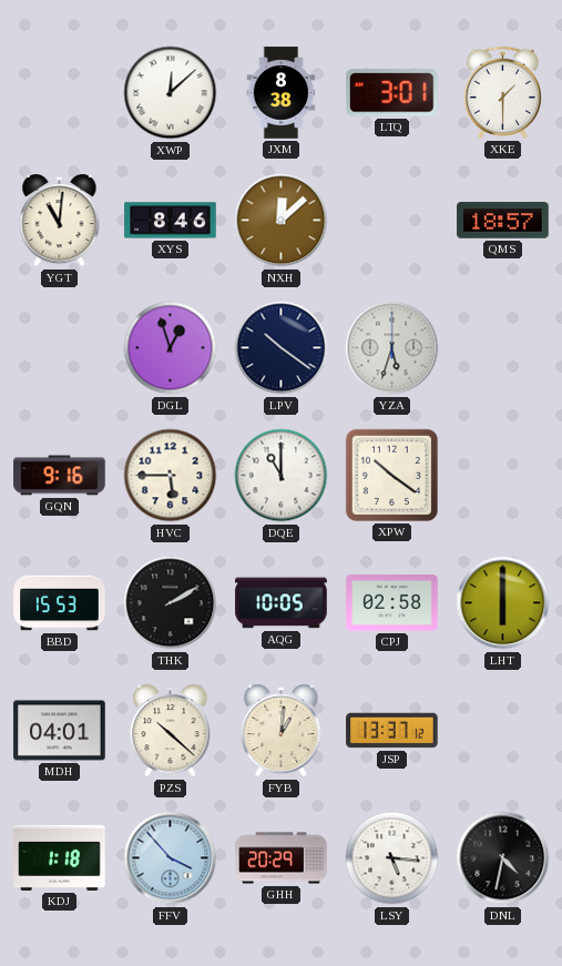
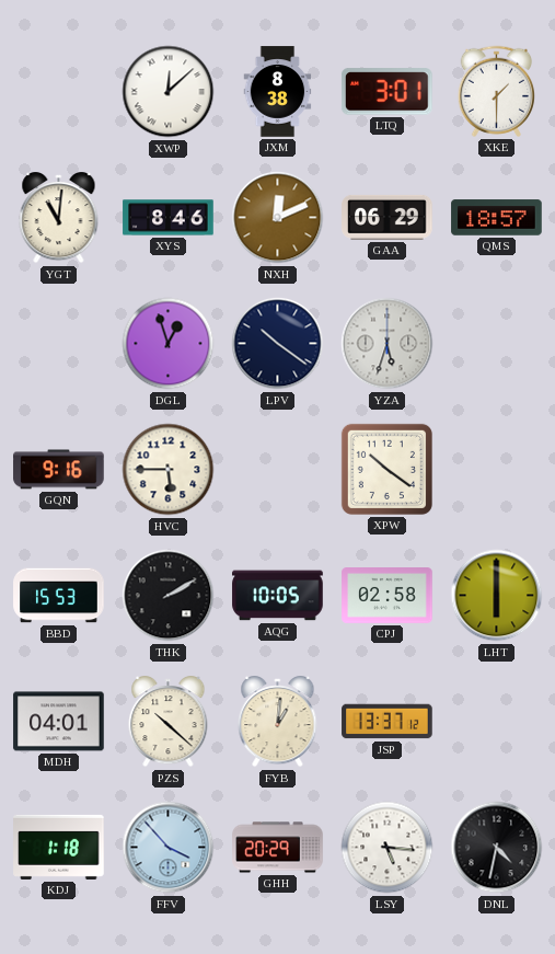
NXH: 12:08 -> 12:11
GAA: none -> 06:29
DQE: 11:00 -> none
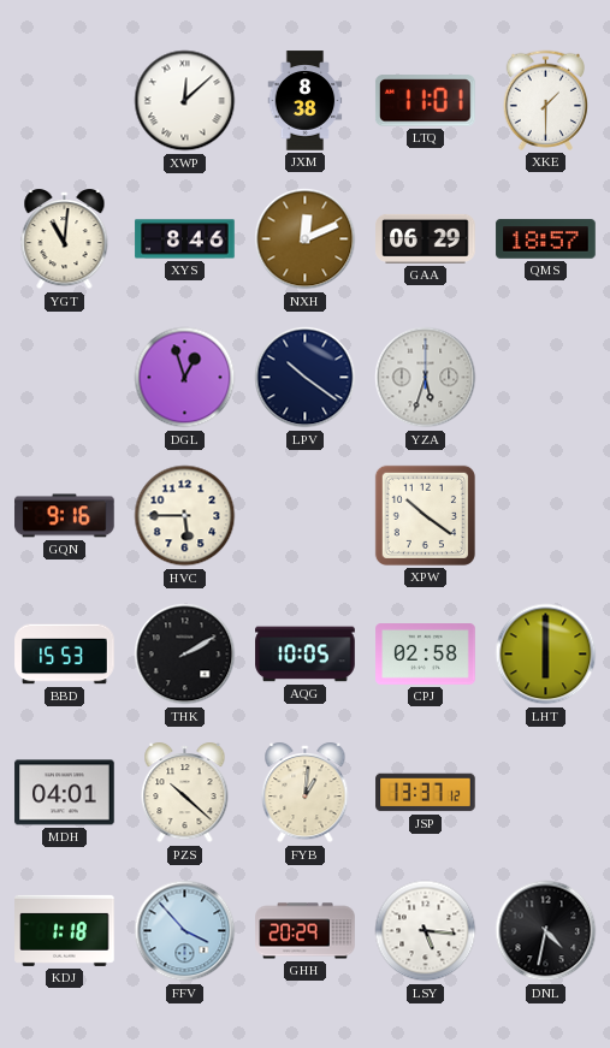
LTQ: 3:01 -> 11:01
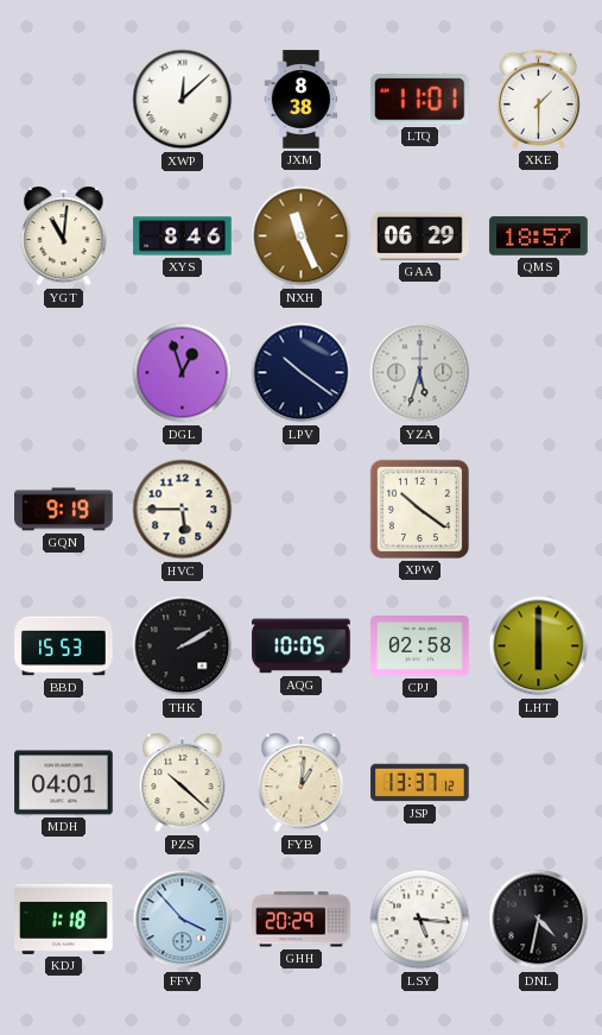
NXH: 12:11 -> 11:26
GQN: 9:16 -> 9:19
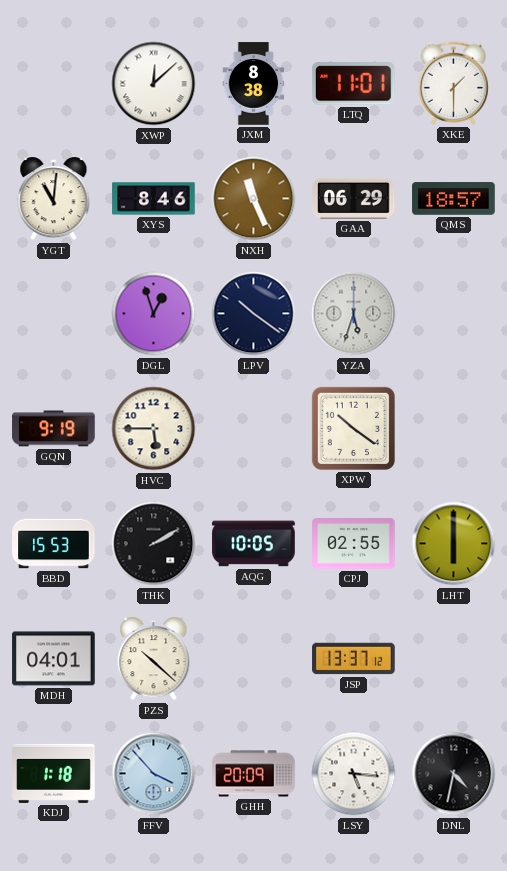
CPJ: 02:58 -> 02:55
FYB: 1:01 -> none
GHH: 20:29 -> 20:09
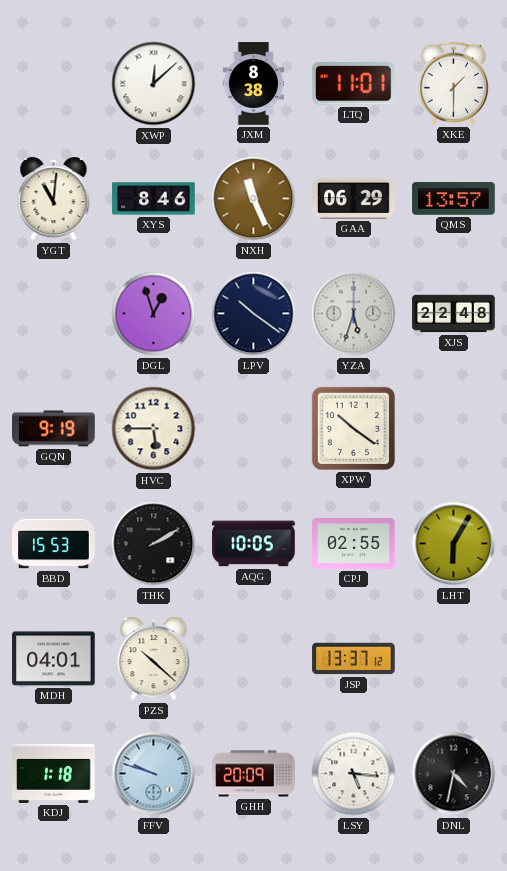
QMS: 18:57 -> 13:57
XJS: none -> 22:48
LHT: 6:00 -> 6:05
FFV: 3:53 -> 9:48
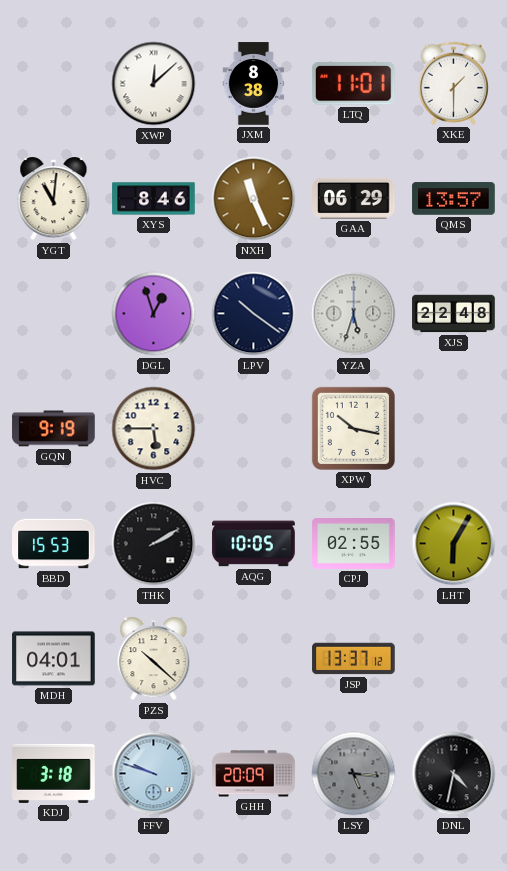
XPW: 10:21 -> 10:17
KDJ: 1:18 -> 3:18
LSY dial: white -> grey
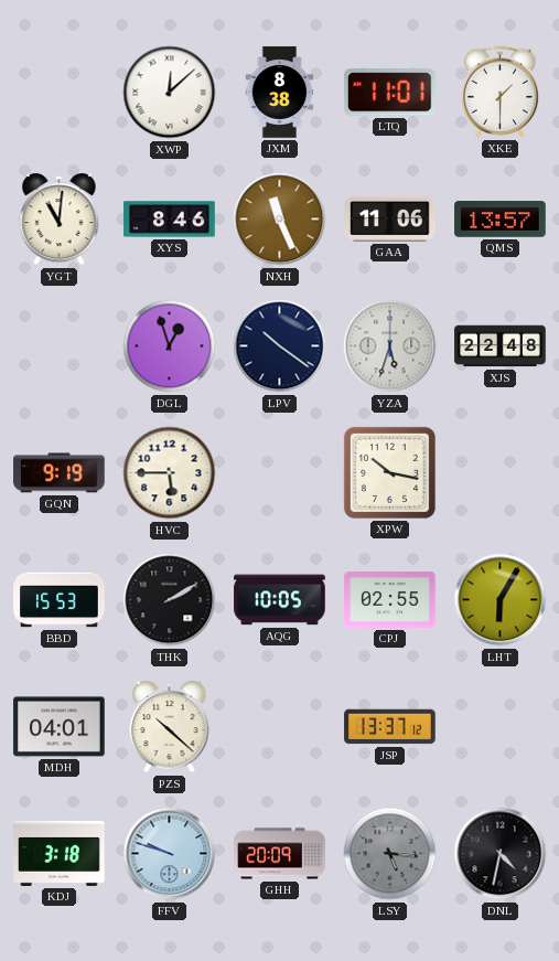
GAA: 06:29 -> 11:06
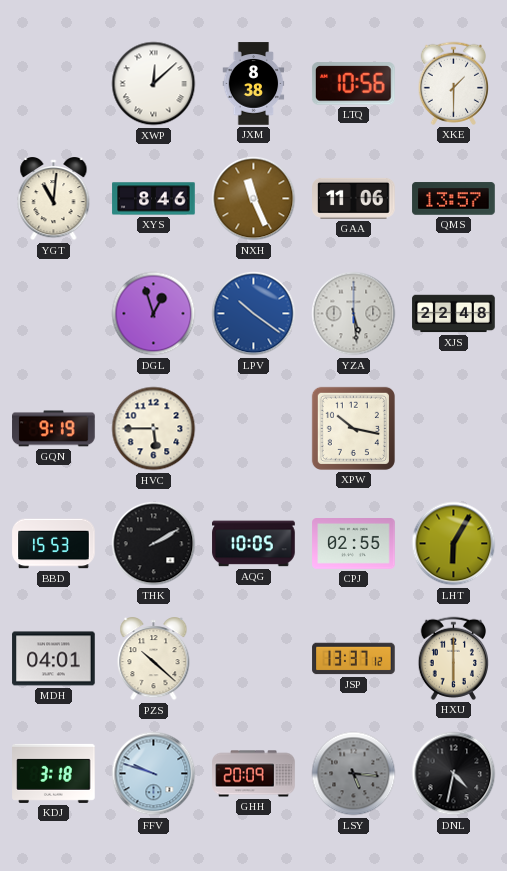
LTQ: 11:01 -> 10:56
LPV dial: navy -> blue
YZA: 5:33 -> 5:29
HXU: none -> 6:00
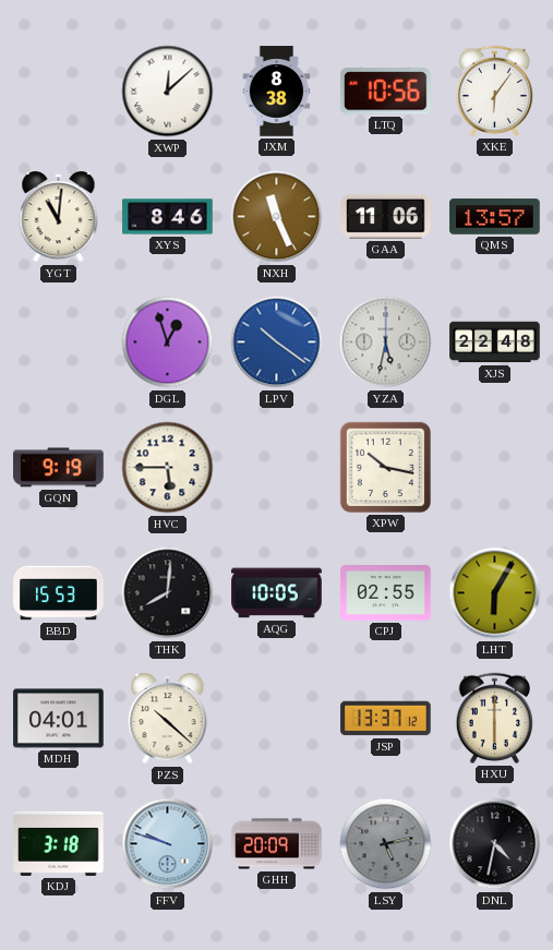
XKE: 1:30 -> 6:06
YZA: 5:29 -> 5:32
THK: 2:10 -> 8:01
LSY: 5:16 -> 5:13
